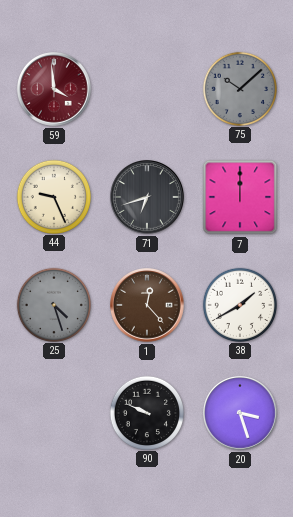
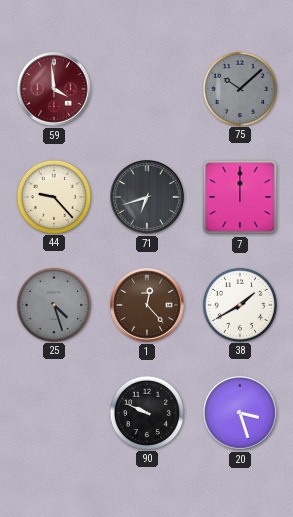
44: 9:26 -> 9:23
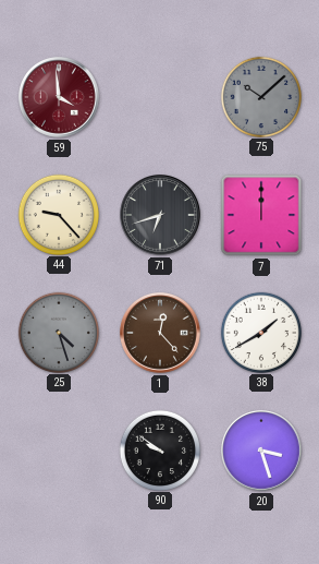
90: 9:49 -> 9:51
